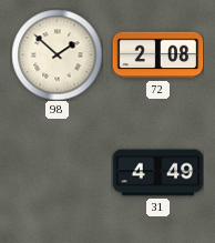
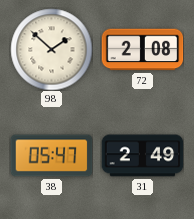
38: none -> 05:47
31: 4:49 -> 2:49
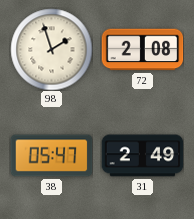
98: 1:52 -> 1:57
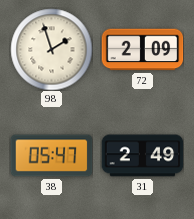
72: 2:08 -> 2:09
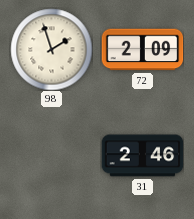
38: 05:47 -> none
31: 2:49 -> 2:46
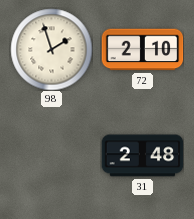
72: 2:09 -> 2:10
31: 2:46 -> 2:48
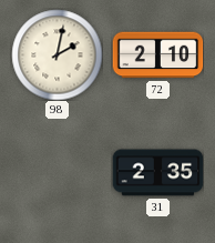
98: 1:57 -> 2:02
31: 2:48 -> 2:35
